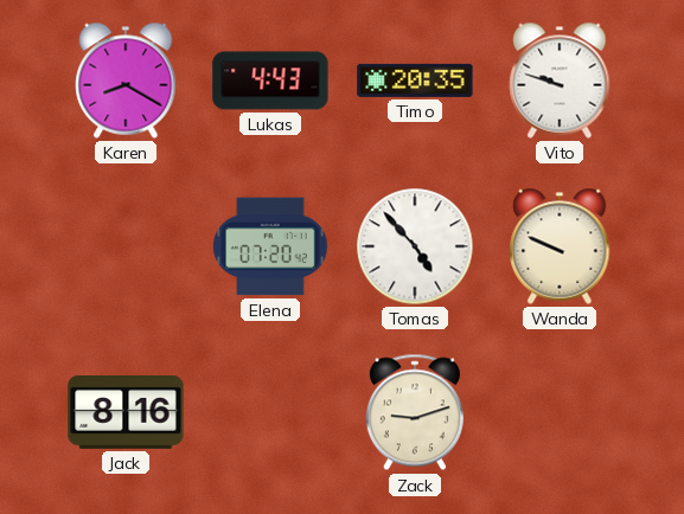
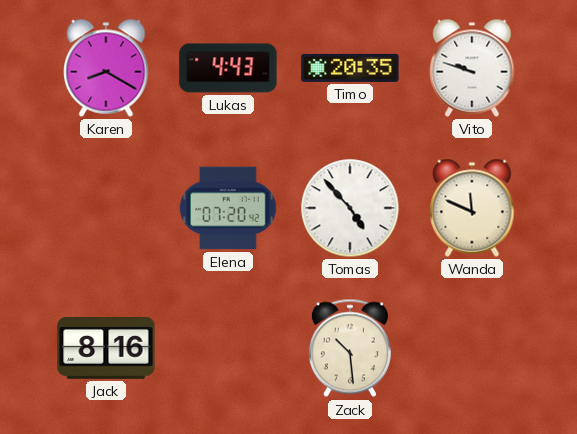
Wanda: 9:49 -> 11:49
Zack: 9:12 -> 10:29
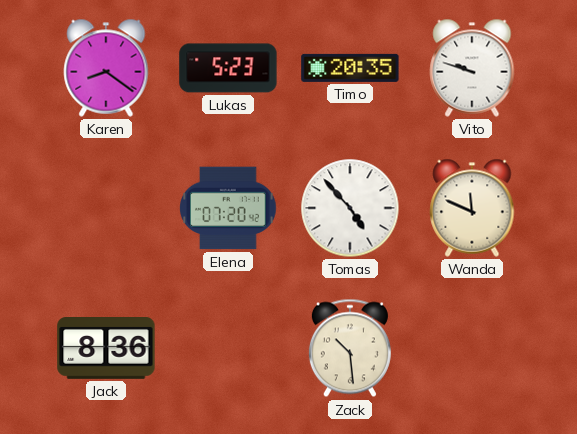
Karen: 8:20 -> 8:21
Lukas: 4:43 -> 5:23
Jack: 8:16 -> 8:36
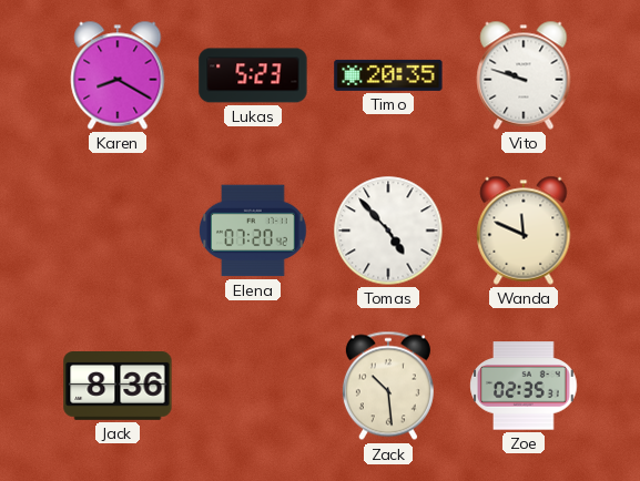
Karen: 8:21 -> 8:20
Zoe: none -> 02:35
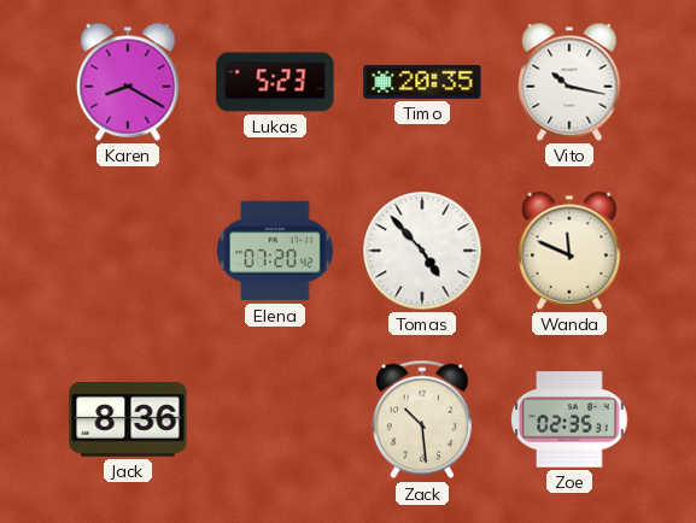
Vito: 9:48 -> 10:17
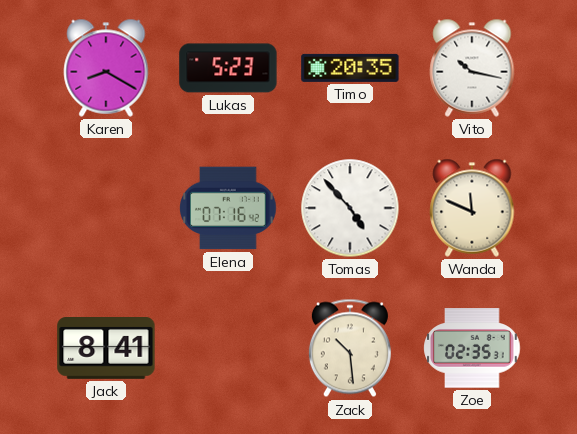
Elena: 07:20 -> 07:16
Jack: 8:36 -> 8:41
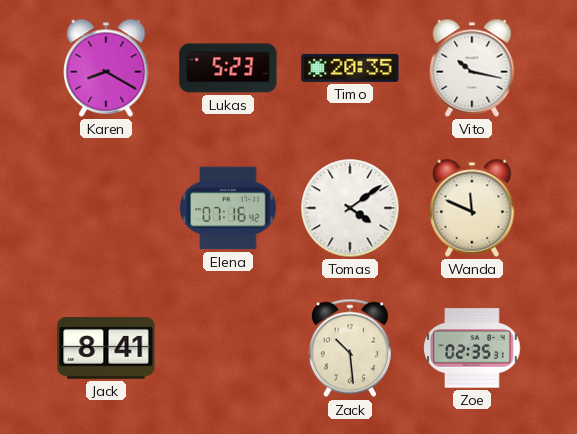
Tomas: 4:53 -> 4:09
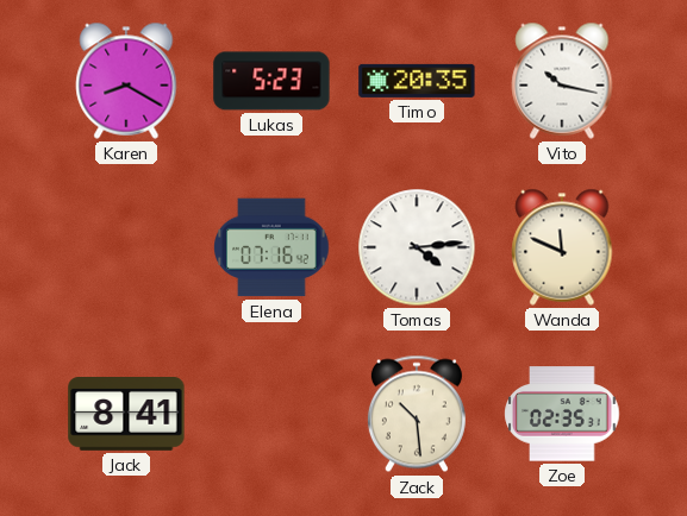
Tomas: 4:09 -> 4:14
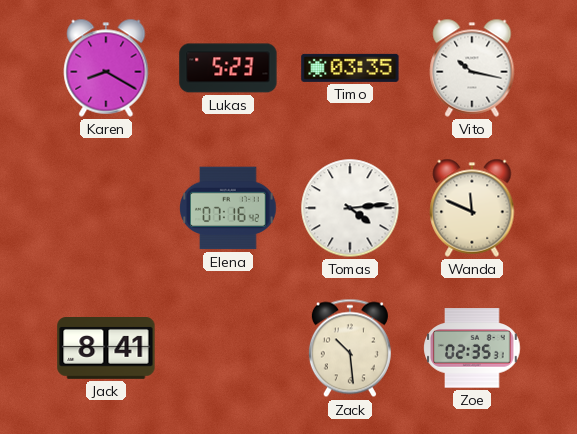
Timo: 20:35 -> 03:35
